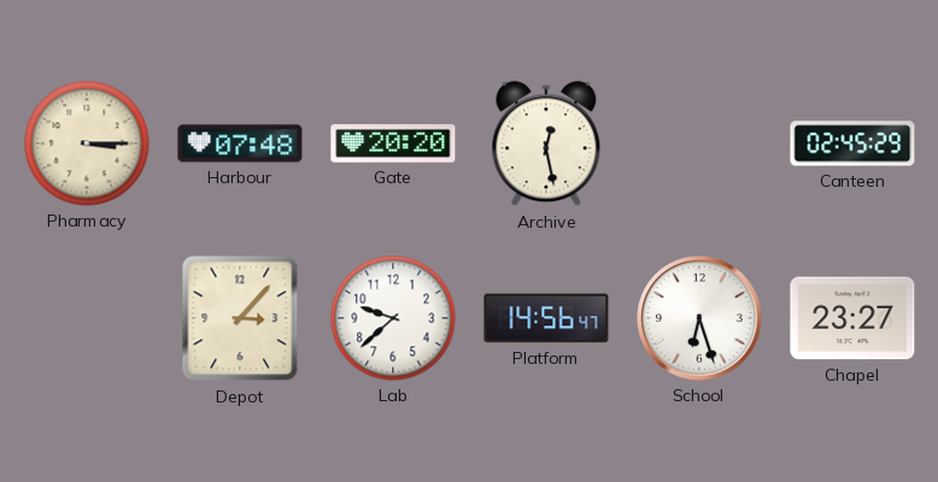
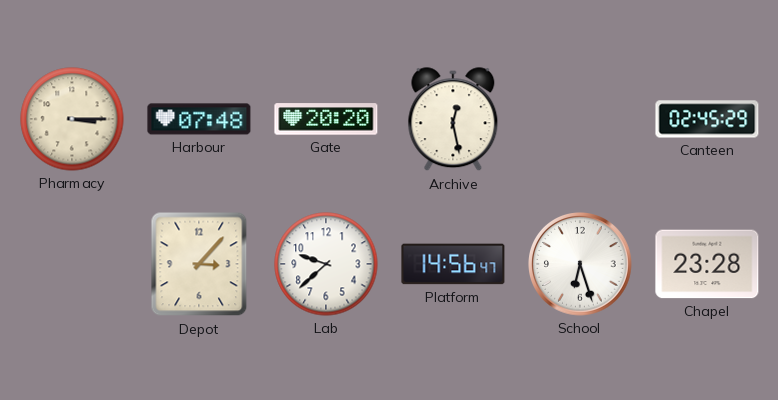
Chapel: 23:27 -> 23:28
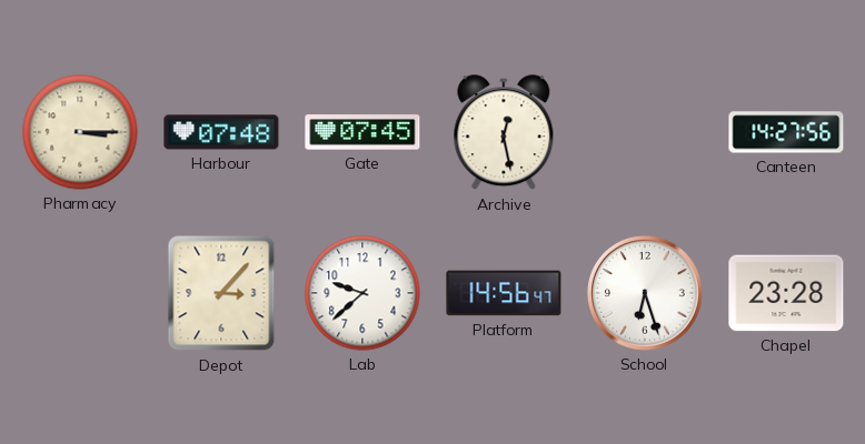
Gate: 20:20 -> 07:45
Canteen: 02:45 -> 14:27
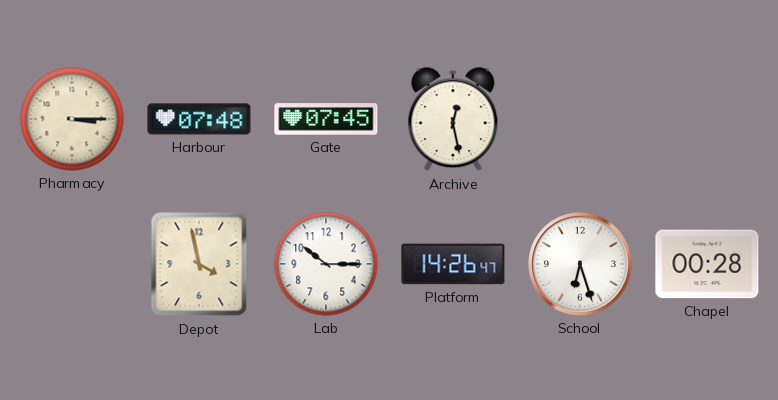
Canteen: 14:27 -> none
Depot: 3:07 -> 3:58
Lab: 9:38 -> 10:15
Platform: 14:56 -> 14:26
Chapel: 23:28 -> 00:28
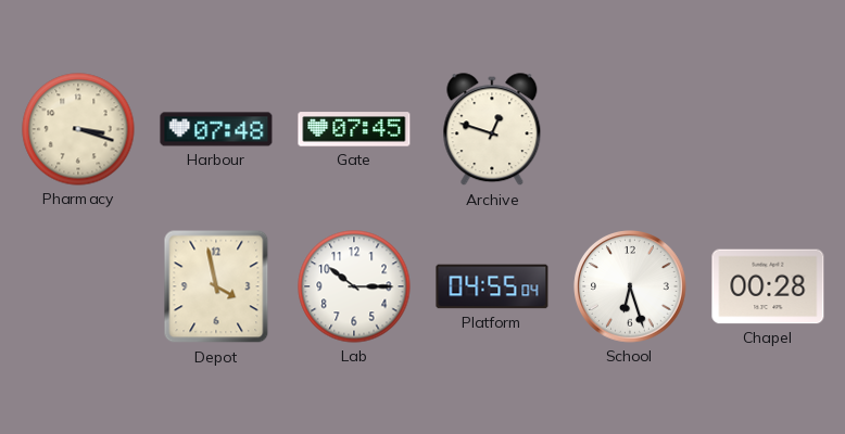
Pharmacy: 3:15 -> 3:18
Archive: 12:28 -> 12:48
Platform: 14:26 -> 04:55
